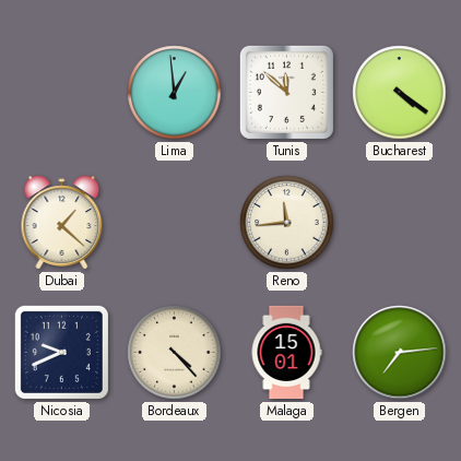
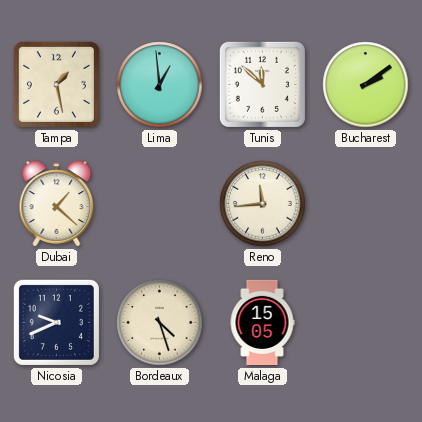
Tampa: none -> 1:28
Bucharest: 4:21 -> 2:09
Bordeaux: 4:23 -> 4:27
Malaga: 15:01 -> 15:05
Bergen: 7:14 -> none
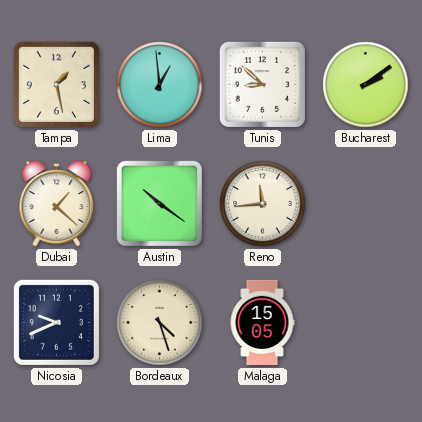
Tunis: 11:52 -> 8:52
Austin: none -> 10:21
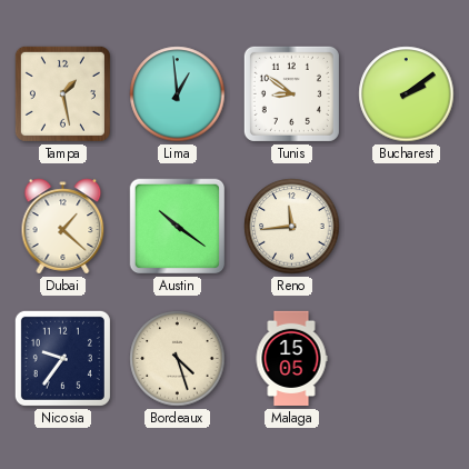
Tunis: 8:52 -> 8:51
Nicosia: 9:41 -> 9:36
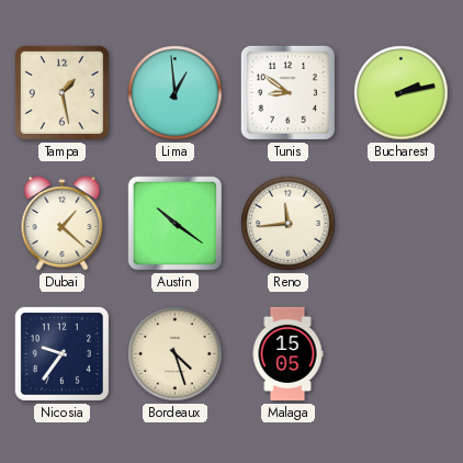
Bucharest: 2:09 -> 2:13
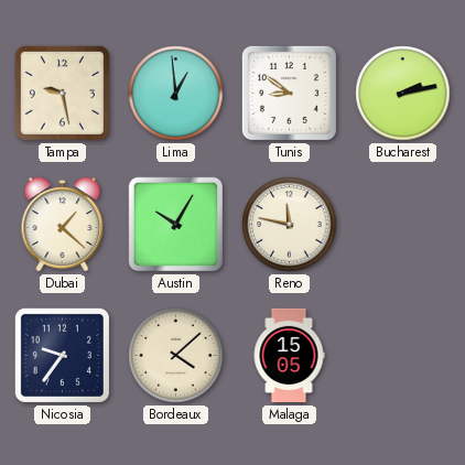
Tampa: 1:28 -> 9:28
Austin: 10:21 -> 10:05
Reno: 11:44 -> 11:47
Bordeaux: 4:27 -> 4:08
